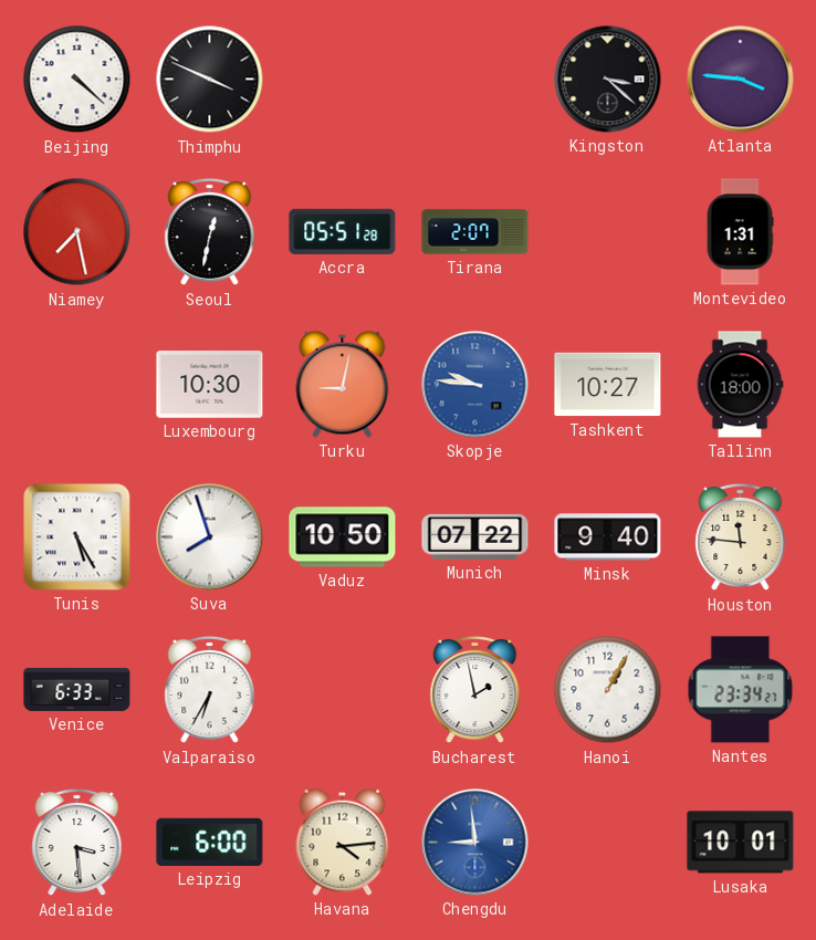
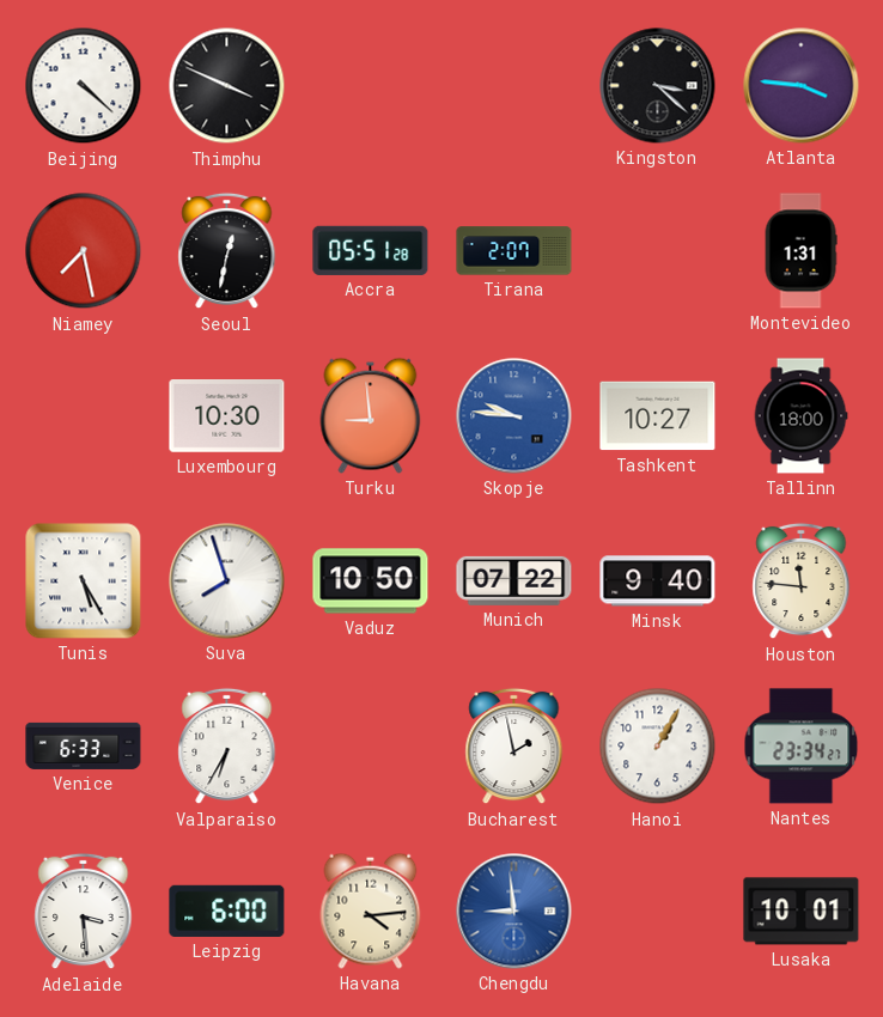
Turku: 9:02 -> 8:59
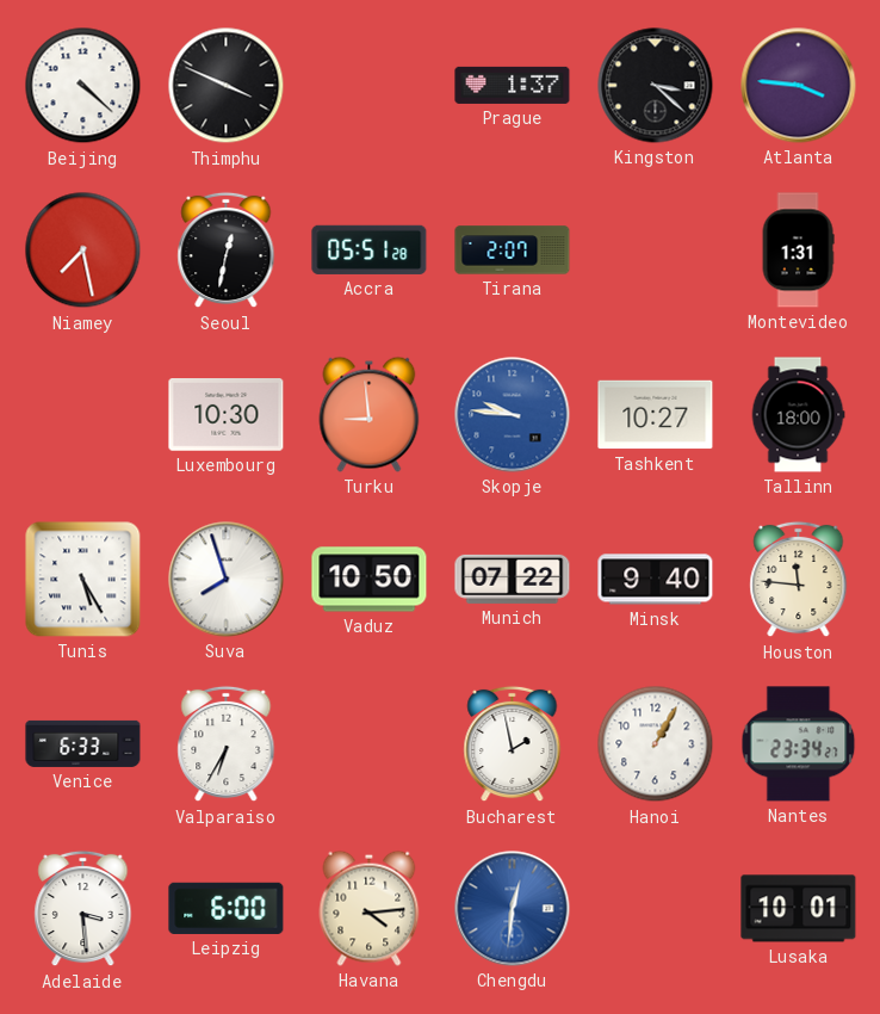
Prague: none -> 1:37
Chengdu: 8:59 -> 12:31
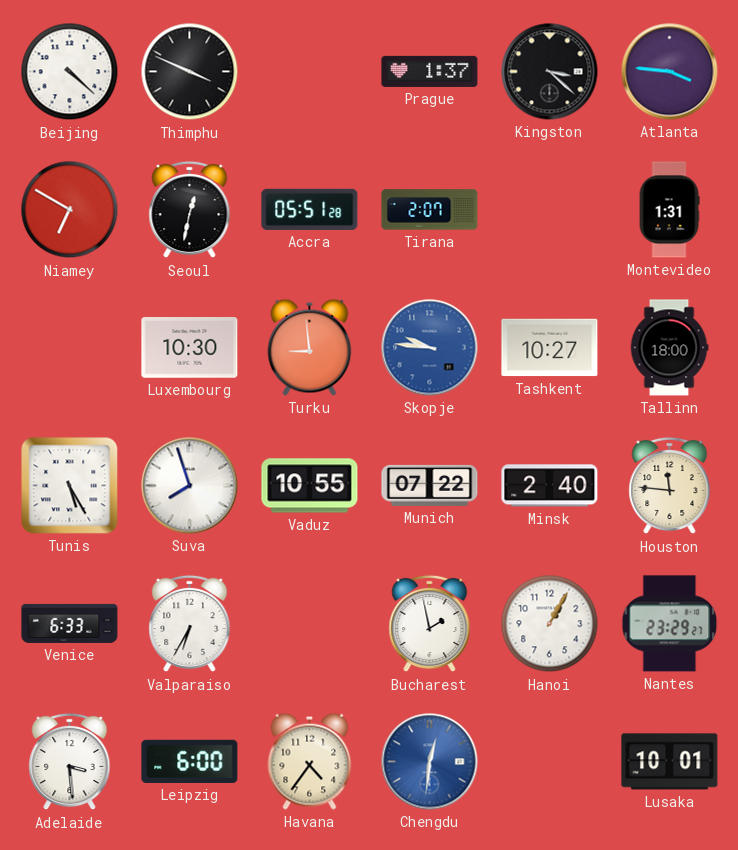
Niamey: 7:28 -> 6:50
Vaduz: 10:50 -> 10:55
Minsk: 9:40 -> 2:40
Nantes: 23:34 -> 23:29
Havana: 4:14 -> 4:36
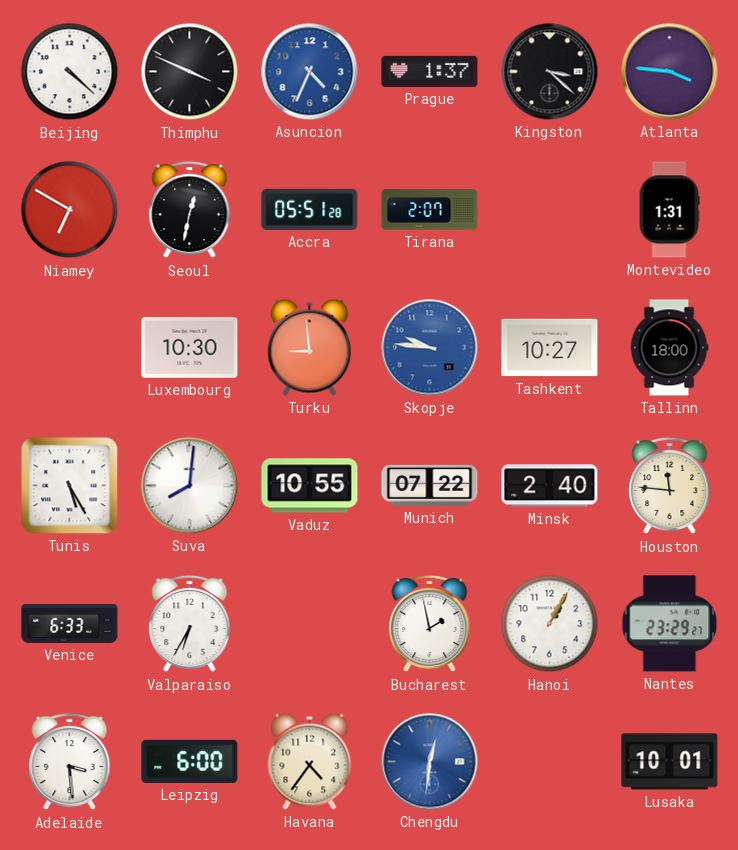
Asuncion: none -> 4:34
Suva: 7:57 -> 8:01
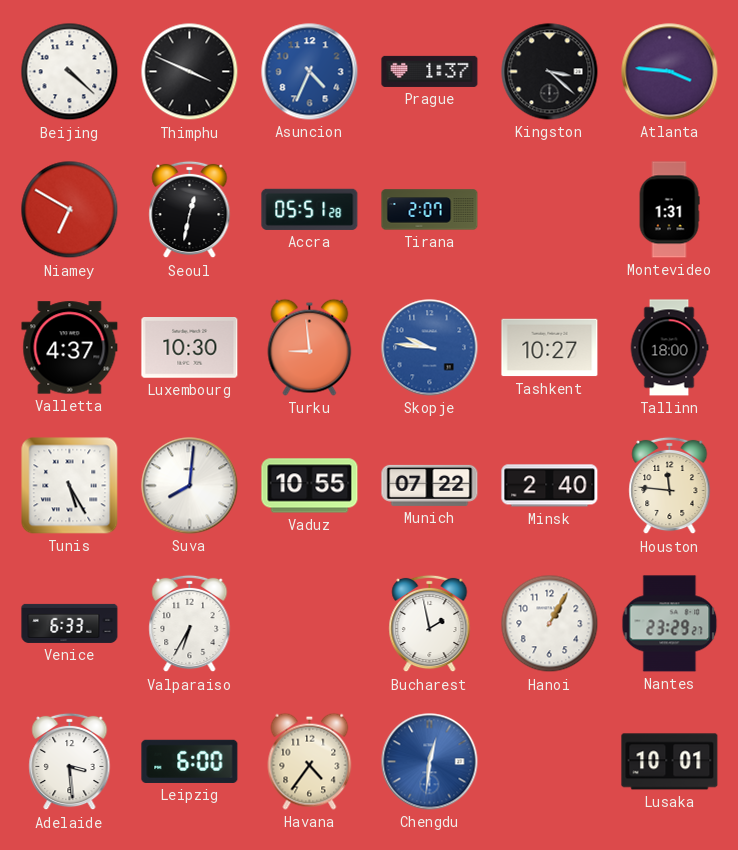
Valletta: none -> 4:37
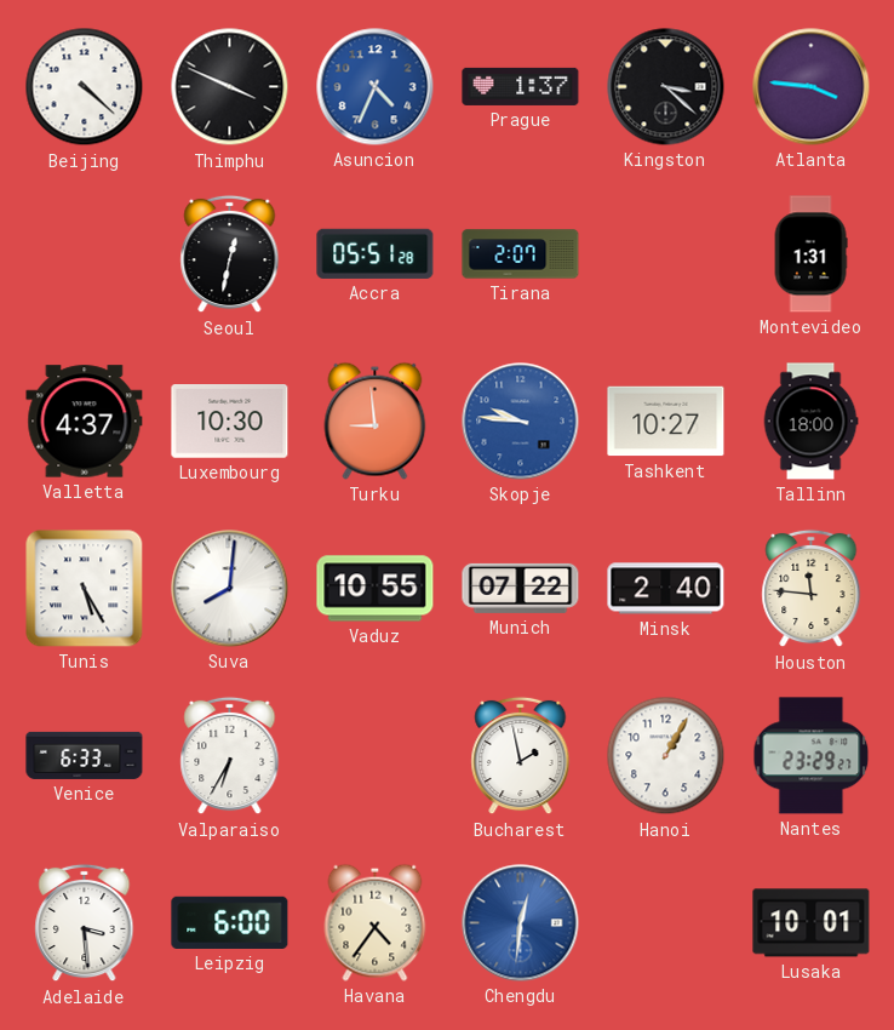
Niamey: 6:50 -> none
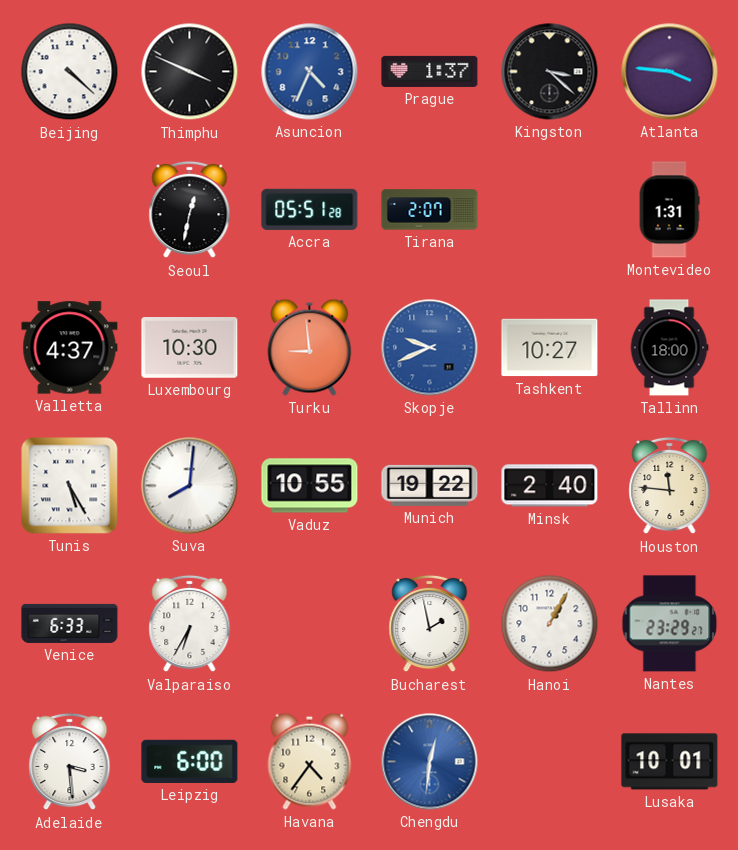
Skopje: 9:46 -> 9:41
Munich: 07:22 -> 19:22
